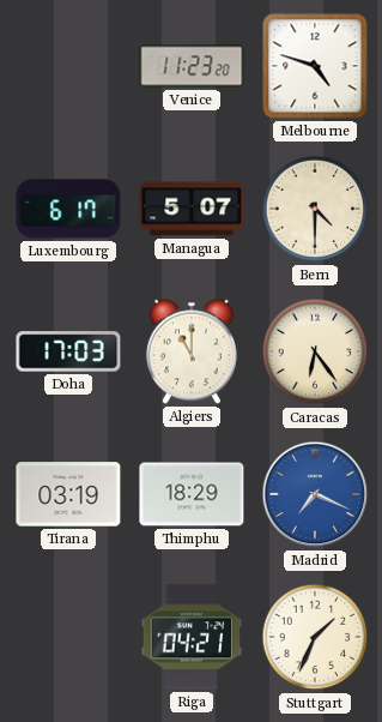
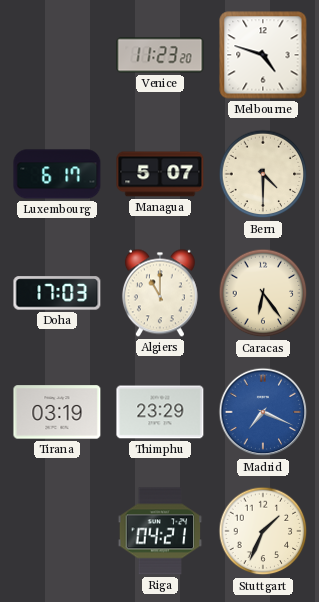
Thimphu: 18:29 -> 23:29
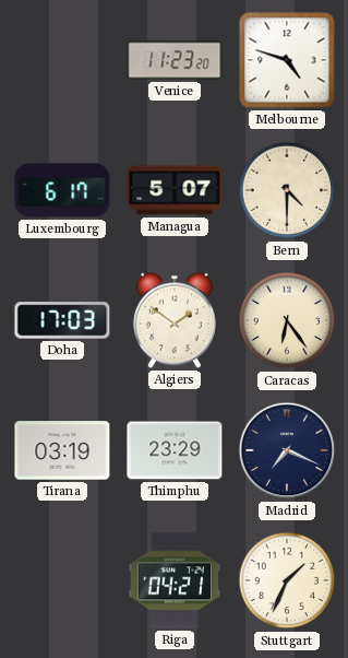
Algiers: 11:00 -> 1:51
Madrid dial: blue -> navy
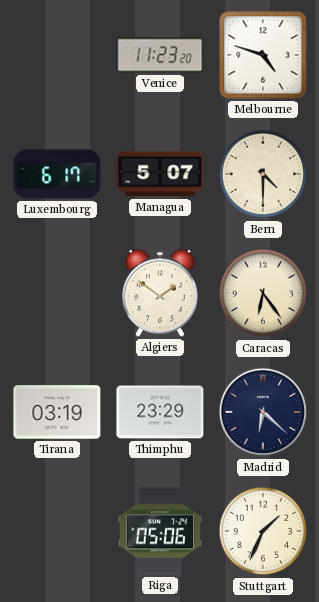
Doha: 17:03 -> none
Madrid: 7:19 -> 6:22
Riga: 04:21 -> 05:06
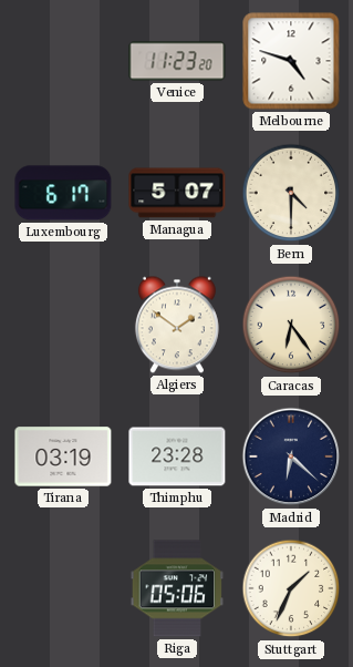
Thimphu: 23:29 -> 23:28
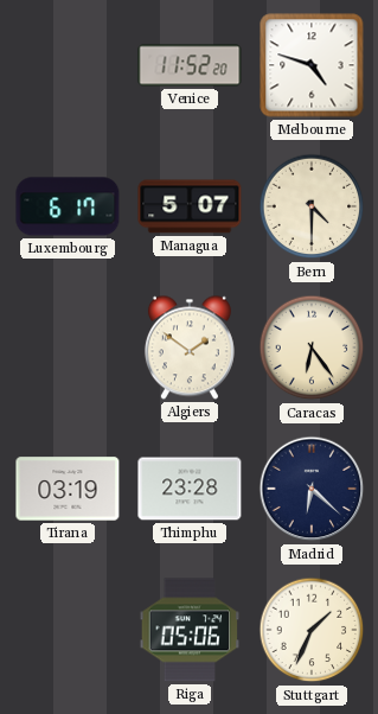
Venice: 11:23 -> 11:52
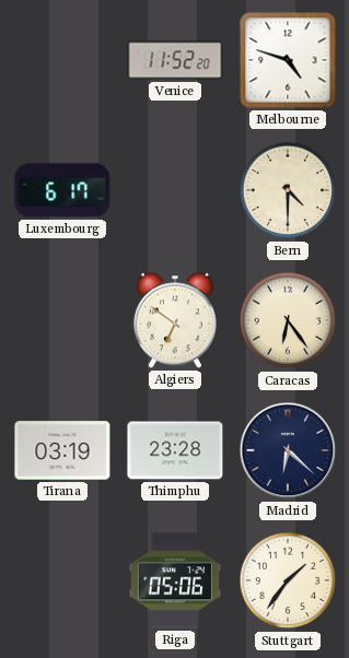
Managua: 5:07 -> none
Algiers: 1:51 -> 6:51
Stuttgart: 1:34 -> 1:36
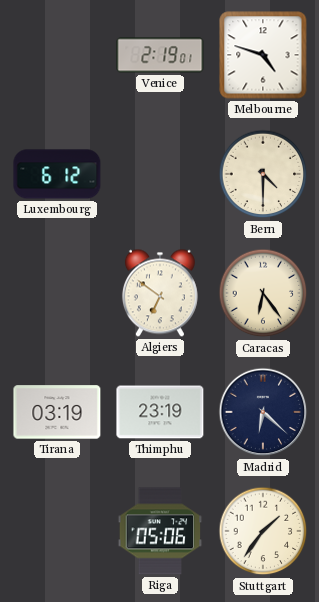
Venice: 11:52 -> 2:19
Luxembourg: 6:17 -> 6:12
Thimphu: 23:28 -> 23:19
